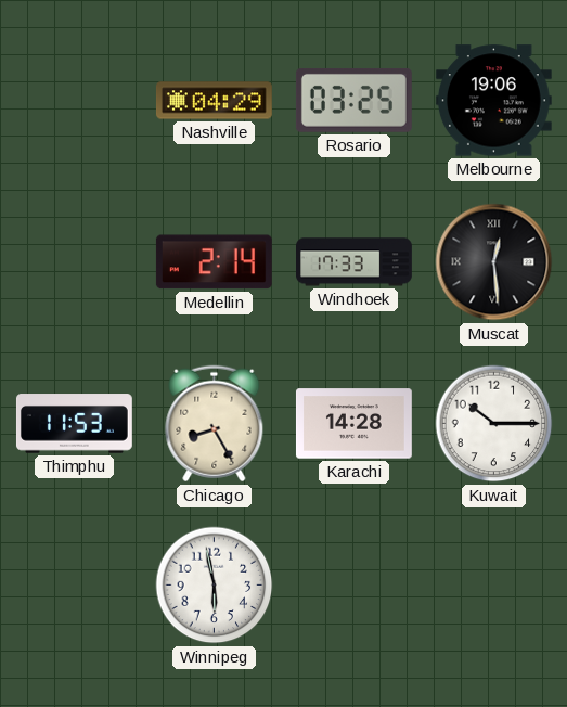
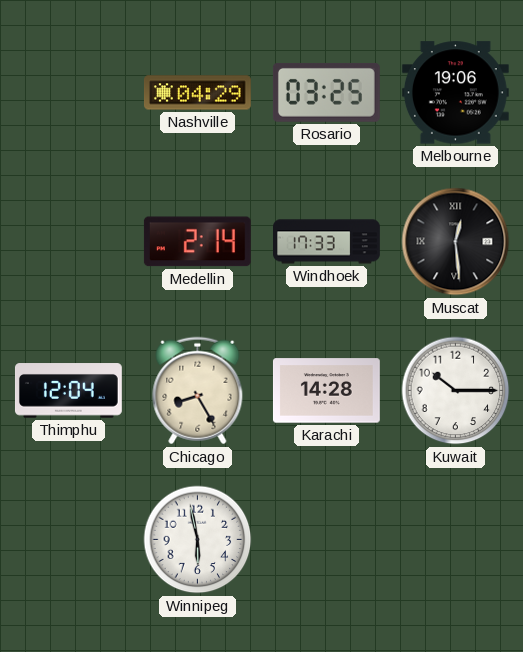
Thimphu: 11:53 -> 12:04
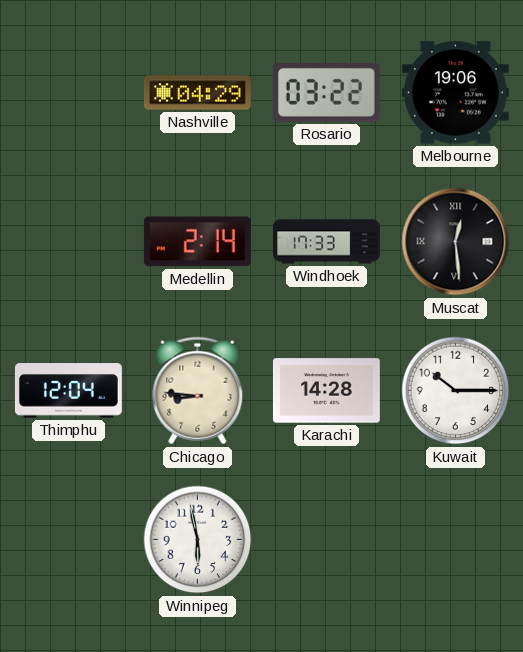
Rosario: 03:25 -> 03:22
Chicago: 8:25 -> 8:46
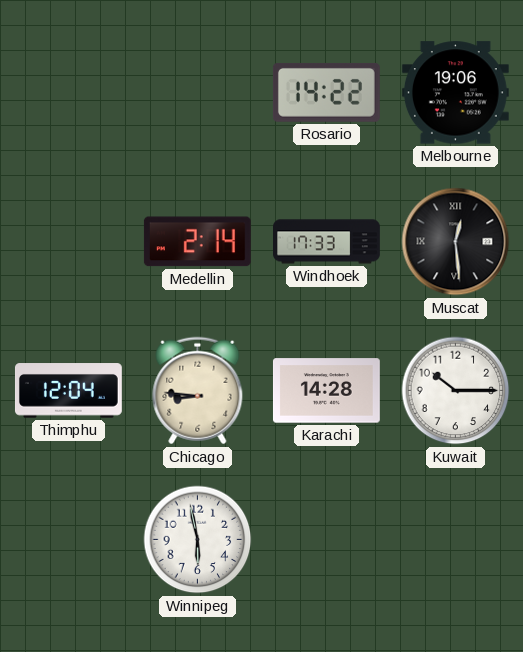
Nashville: 04:29 -> none
Rosario: 03:22 -> 14:22
